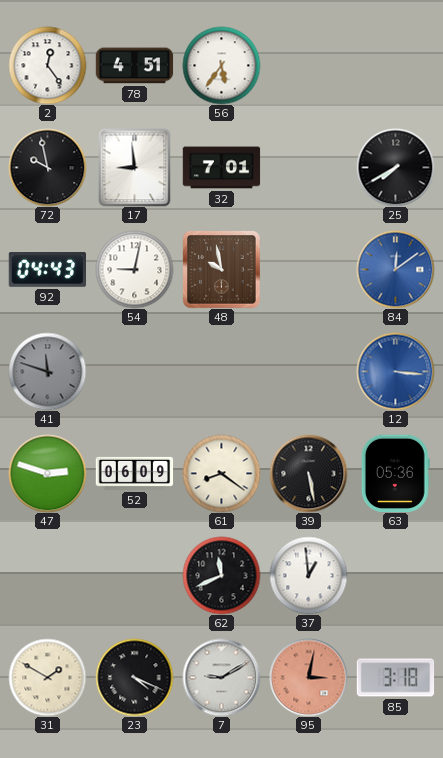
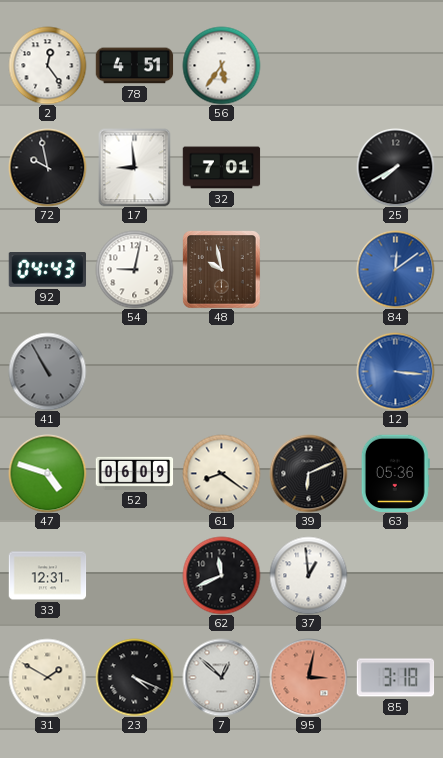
41: 11:48 -> 10:55
47: 2:48 -> 4:48
39: 5:28 -> 6:11
33: none -> 12:31
7: 9:10 -> 12:52
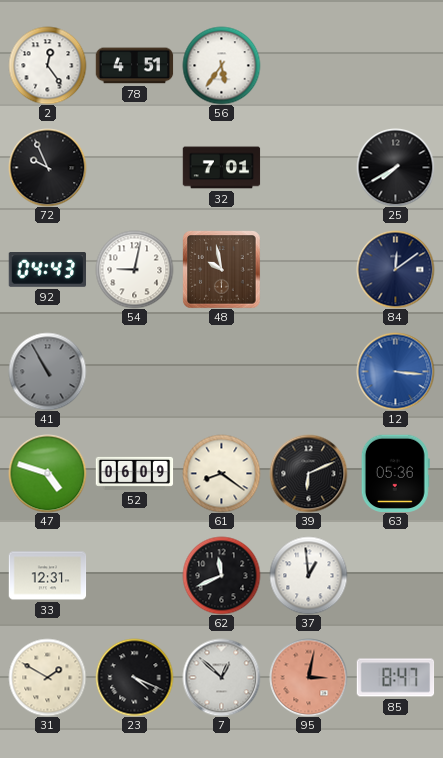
72: 9:58 -> 9:56
17: 8:59 -> none
84 dial: blue -> navy
85: 3:18 -> 8:47
